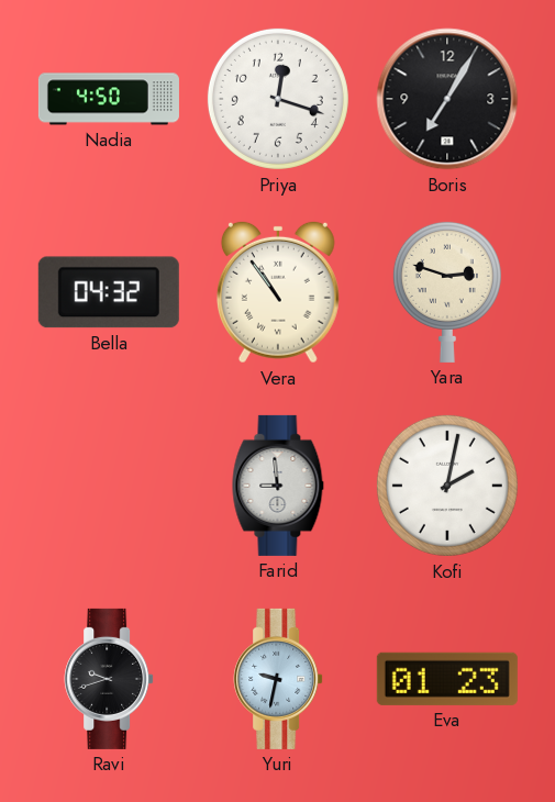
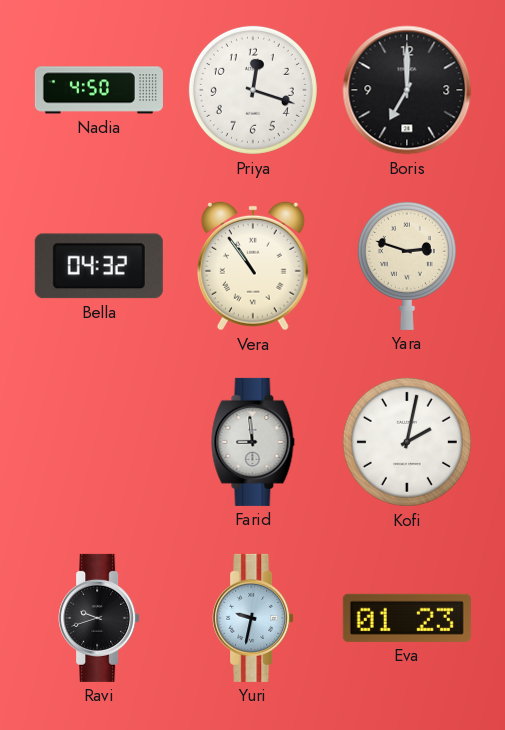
Boris: 7:05 -> 7:00
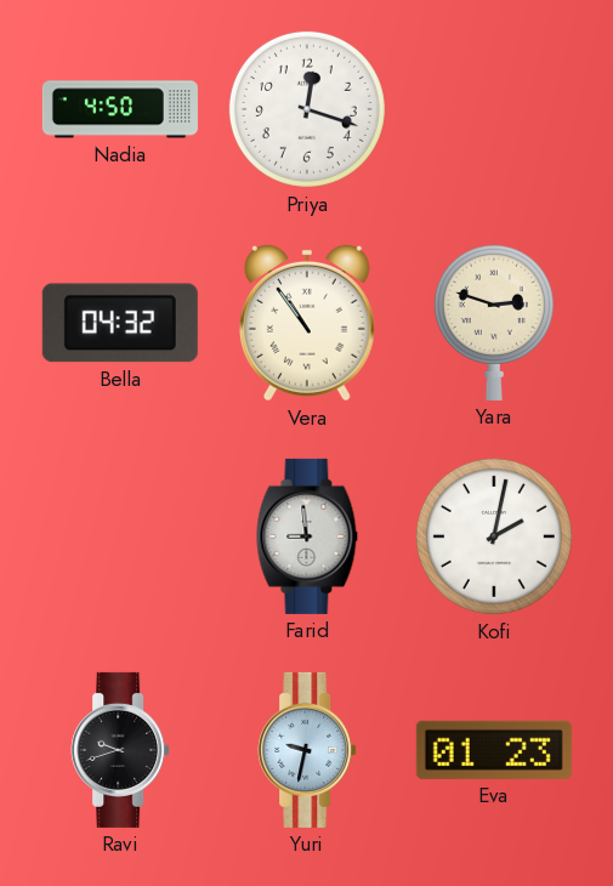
Boris: 7:00 -> none
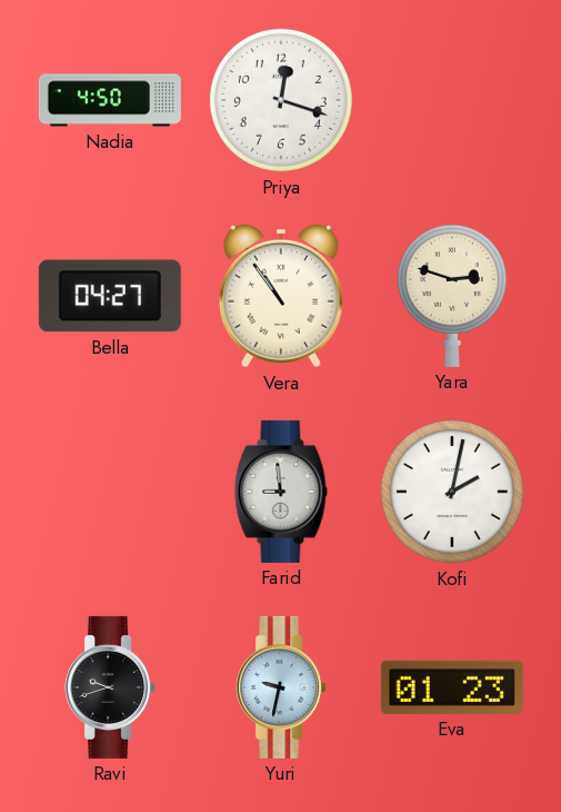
Bella: 04:32 -> 04:27
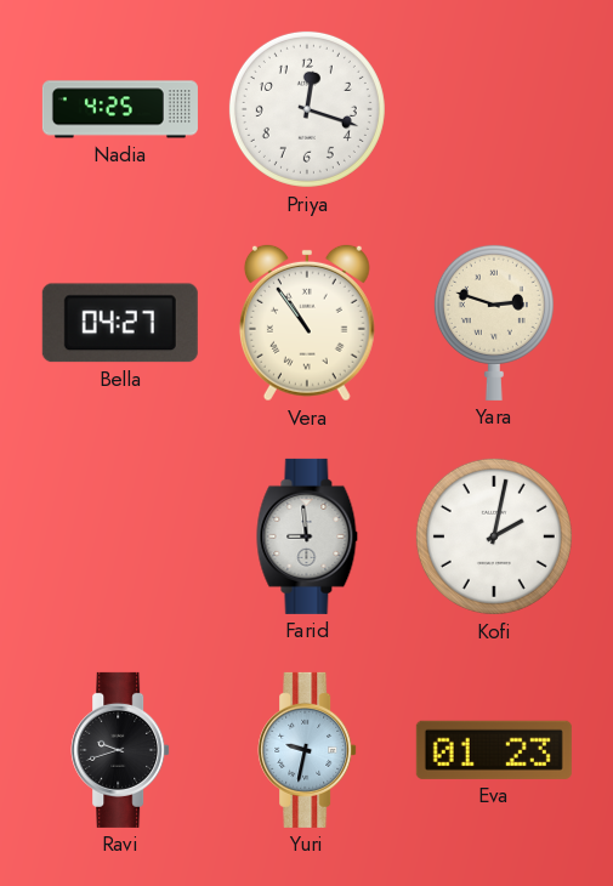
Nadia: 4:50 -> 4:25
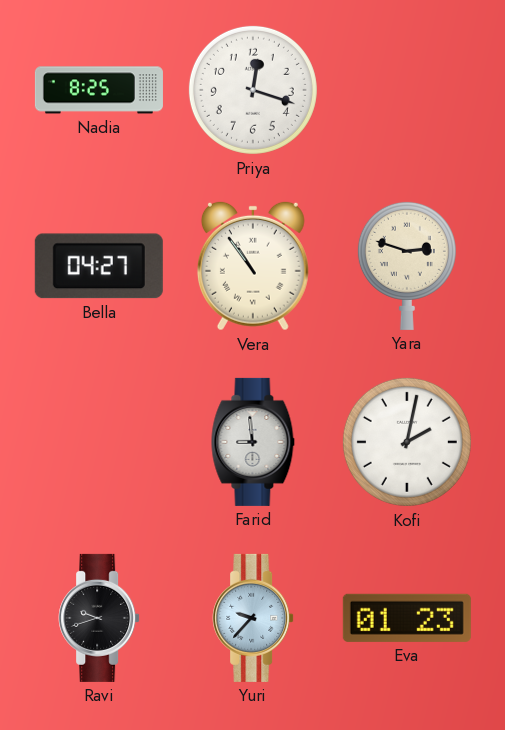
Nadia: 4:25 -> 8:25
Yuri: 9:32 -> 9:37
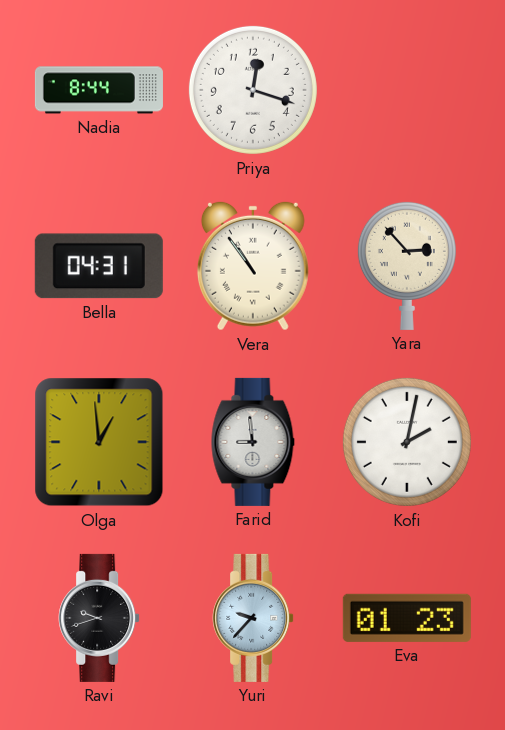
Nadia: 8:25 -> 8:44
Bella: 04:27 -> 04:31
Yara: 2:48 -> 2:53
Olga: none -> 12:59
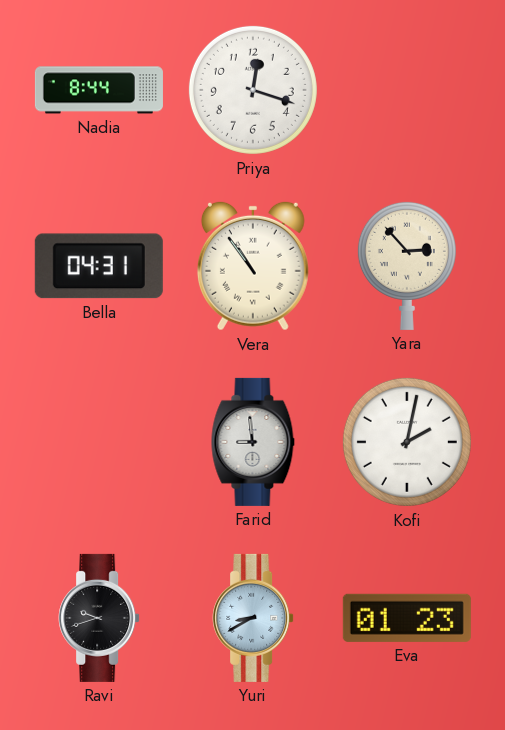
Olga: 12:59 -> none
Yuri: 9:37 -> 8:40
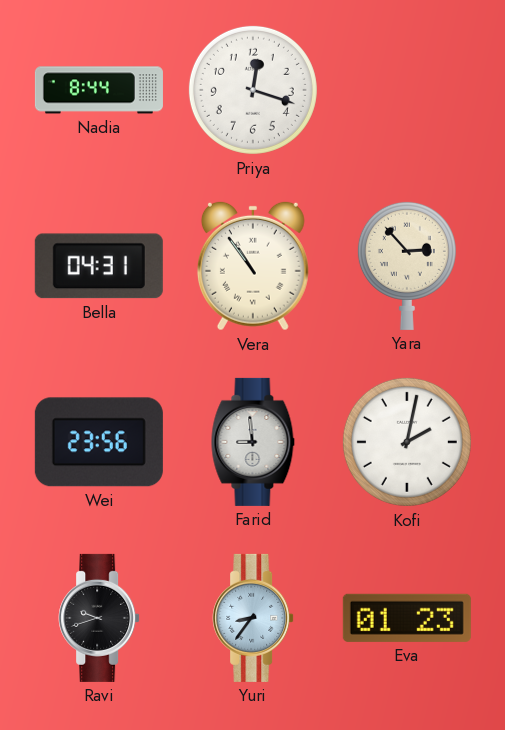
Wei: none -> 23:56
Yuri: 8:40 -> 8:36
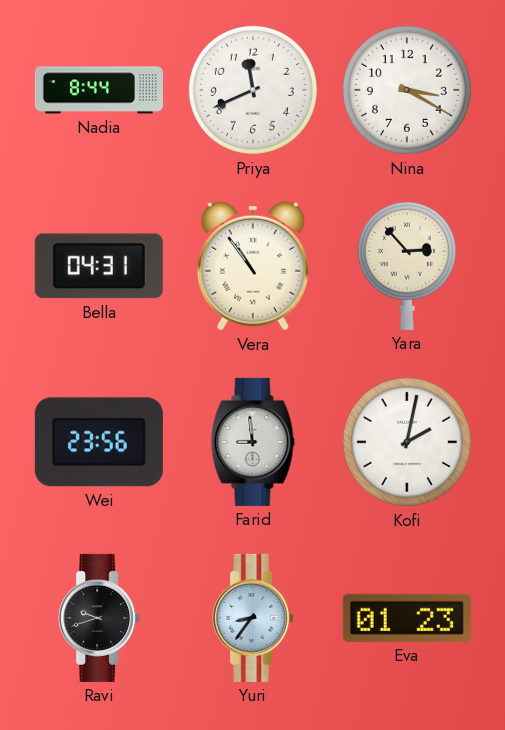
Priya: 12:18 -> 11:41
Nina: none -> 3:20
